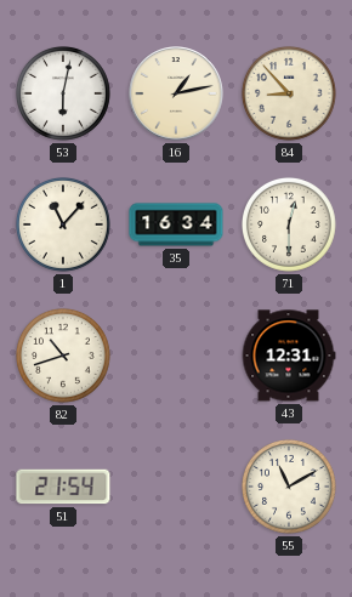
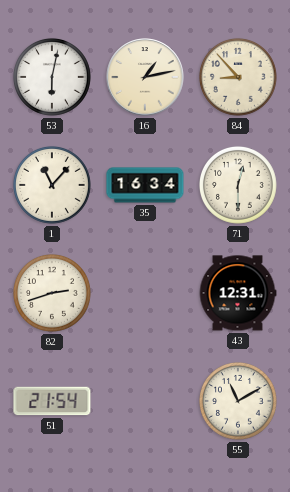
82: 10:42 -> 2:42
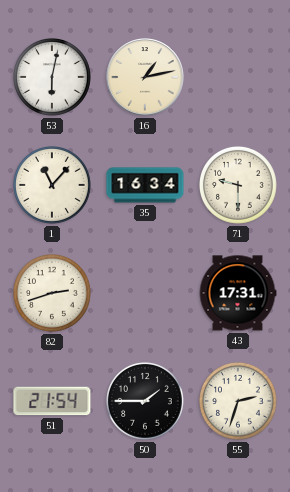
84: 8:53 -> none
71: 12:30 -> 9:30
43: 12:31 -> 17:31
50: none -> 1:45
55: 11:10 -> 2:33
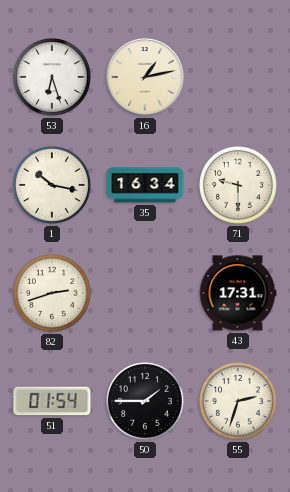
53: 6:02 -> 6:27
1: 11:07 -> 10:17
51: 21:54 -> 01:54
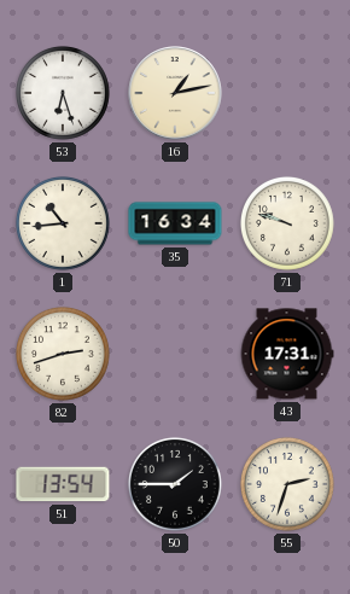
1: 10:17 -> 10:44
71: 9:30 -> 9:48
51: 01:54 -> 13:54
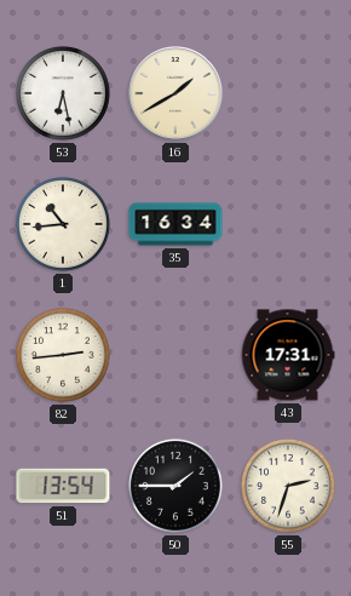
53: 6:27 -> 6:28
16: 1:13 -> 1:40
71: 9:48 -> none
82: 2:42 -> 2:44
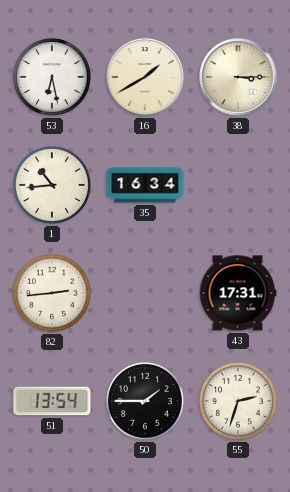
38: none -> 3:15
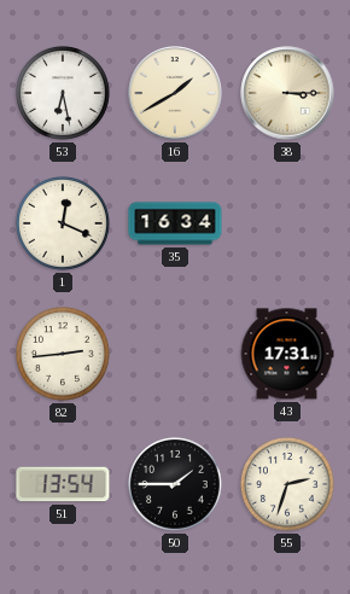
1: 10:44 -> 12:19
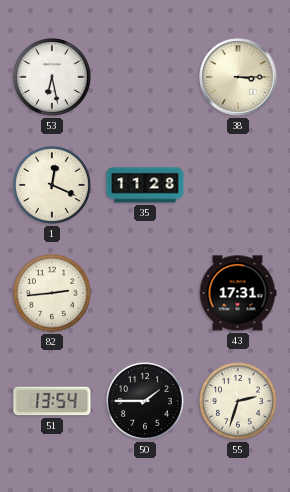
16: 1:40 -> none
35: 16:34 -> 11:28
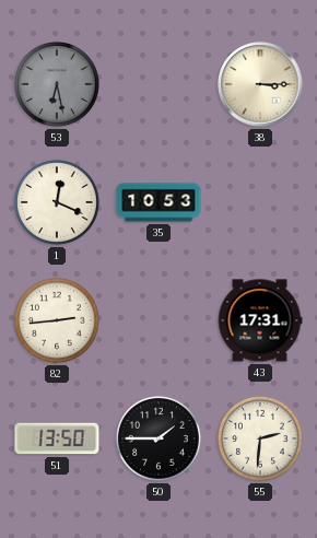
53 dial: white -> grey
35: 11:28 -> 10:53
51: 13:54 -> 13:50
55: 2:33 -> 2:31
